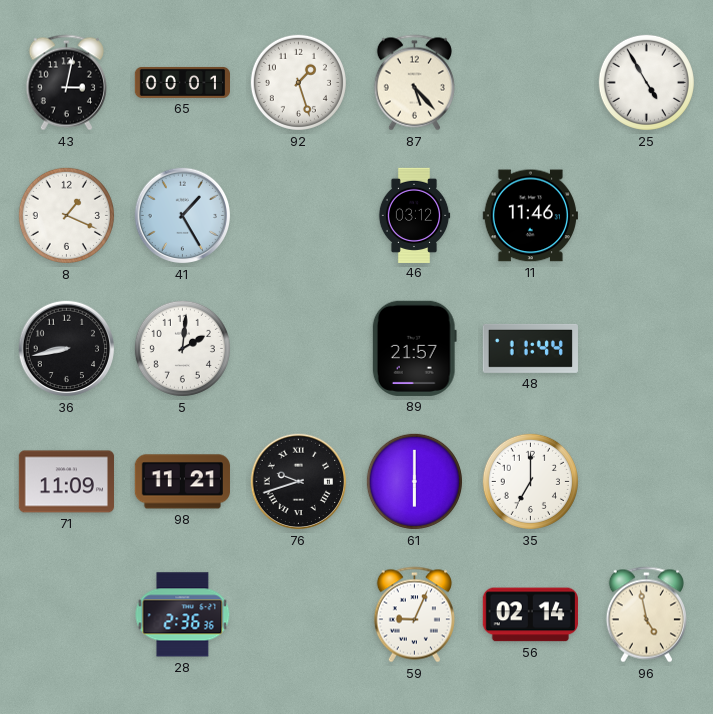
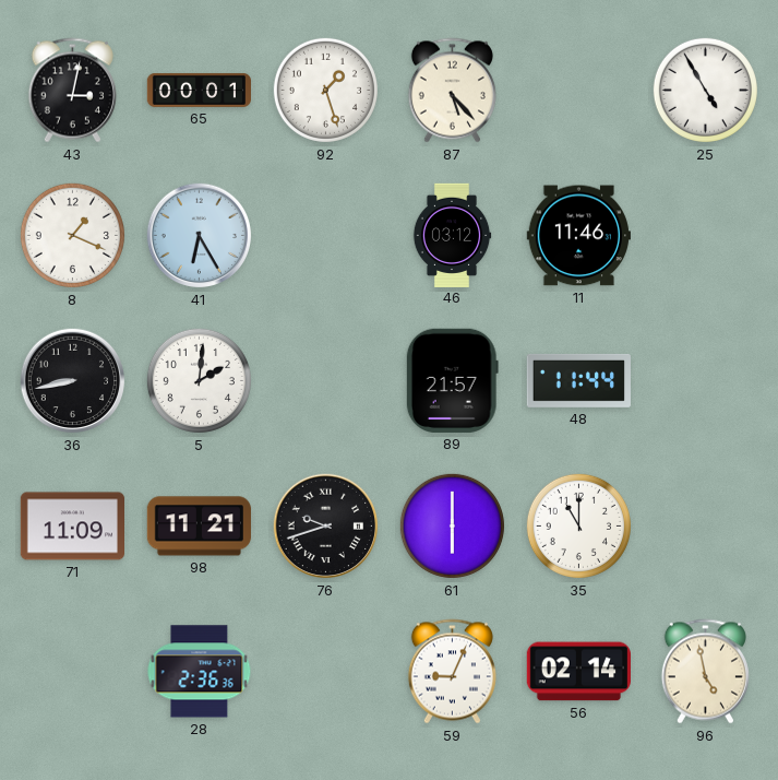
41: 1:25 -> 6:25
35: 7:00 -> 11:00
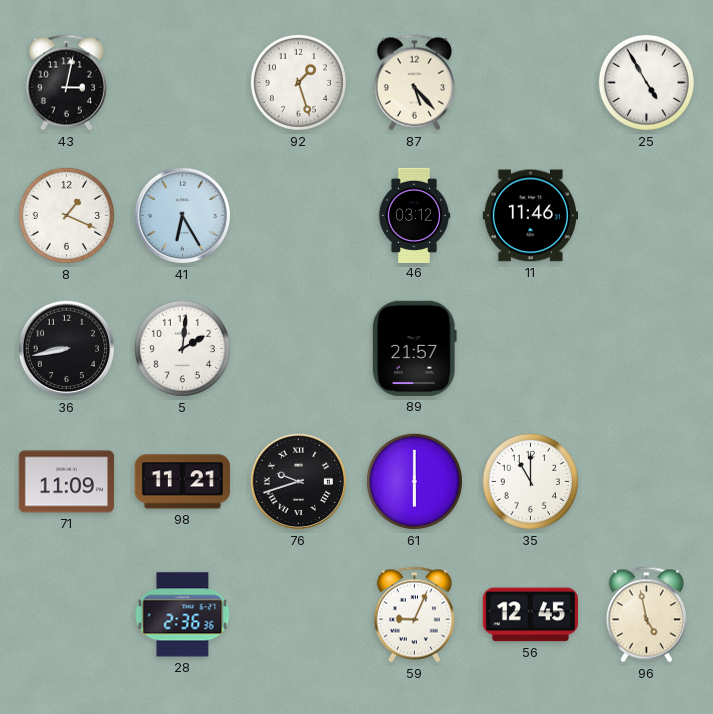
65: 00:01 -> none
48: 11:44 -> none
56: 02:14 -> 12:45
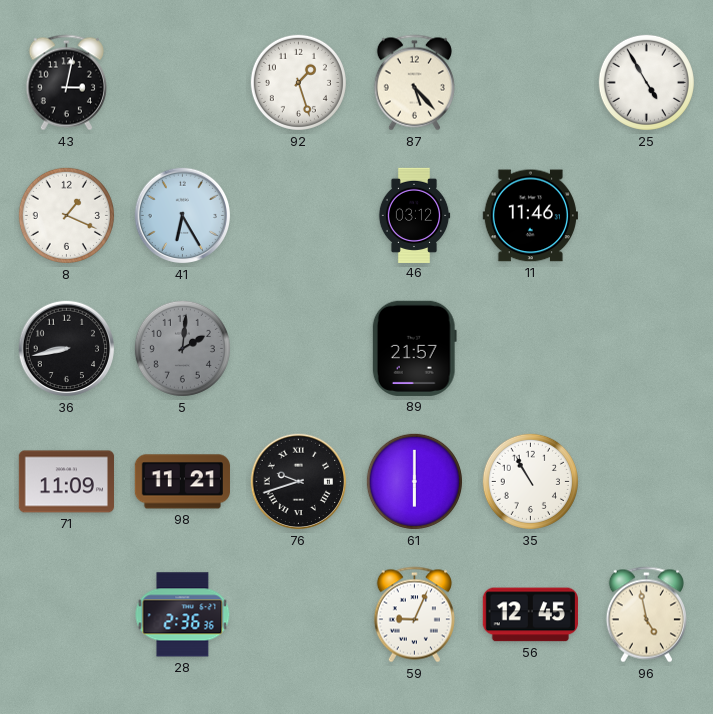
5 dial: white -> grey
35: 11:00 -> 10:55
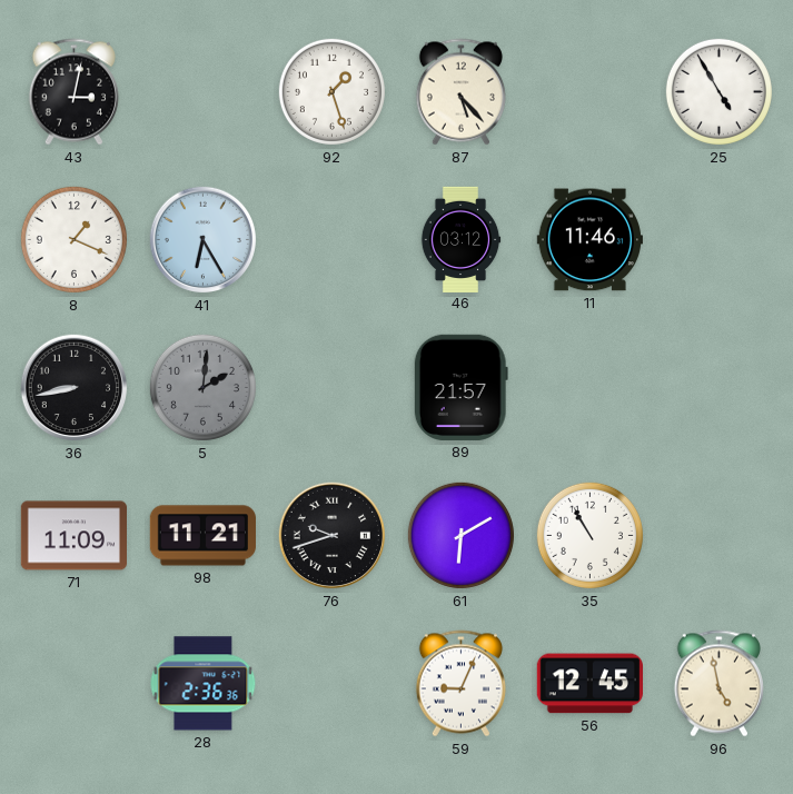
61: 6:00 -> 6:10
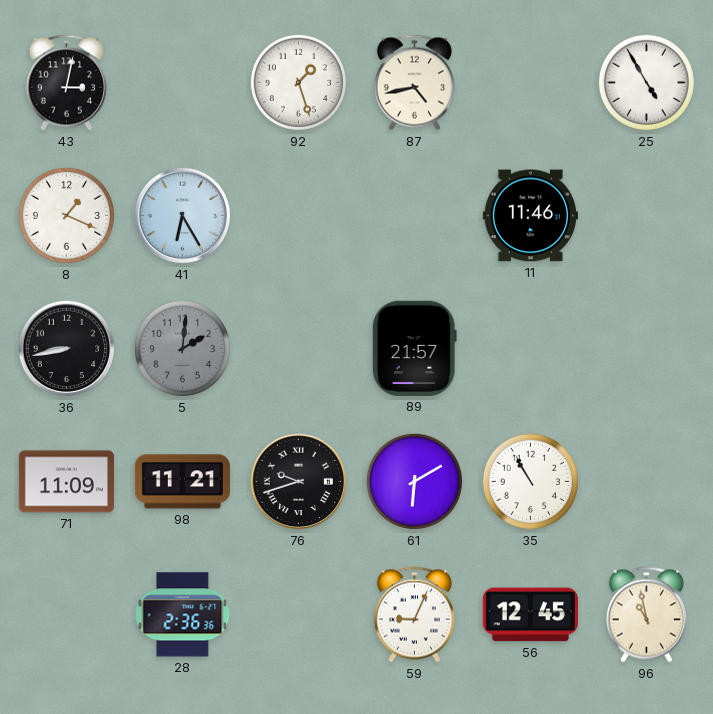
87: 5:23 -> 4:43
46: 03:12 -> none
96: 4:58 -> 10:58
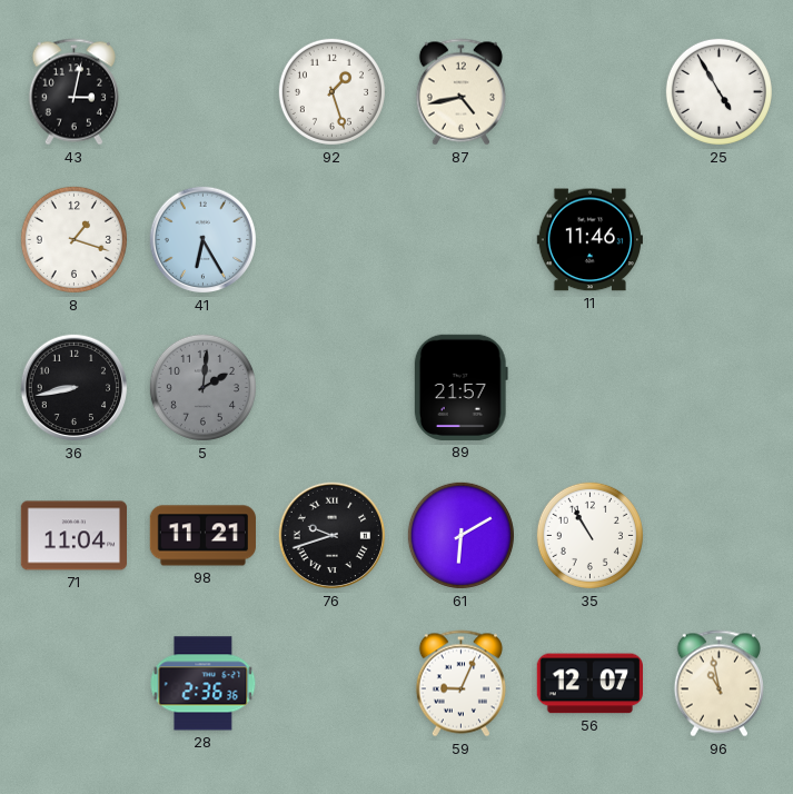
8: 1:19 -> 1:18
71: 11:09 -> 11:04
56: 12:45 -> 12:07
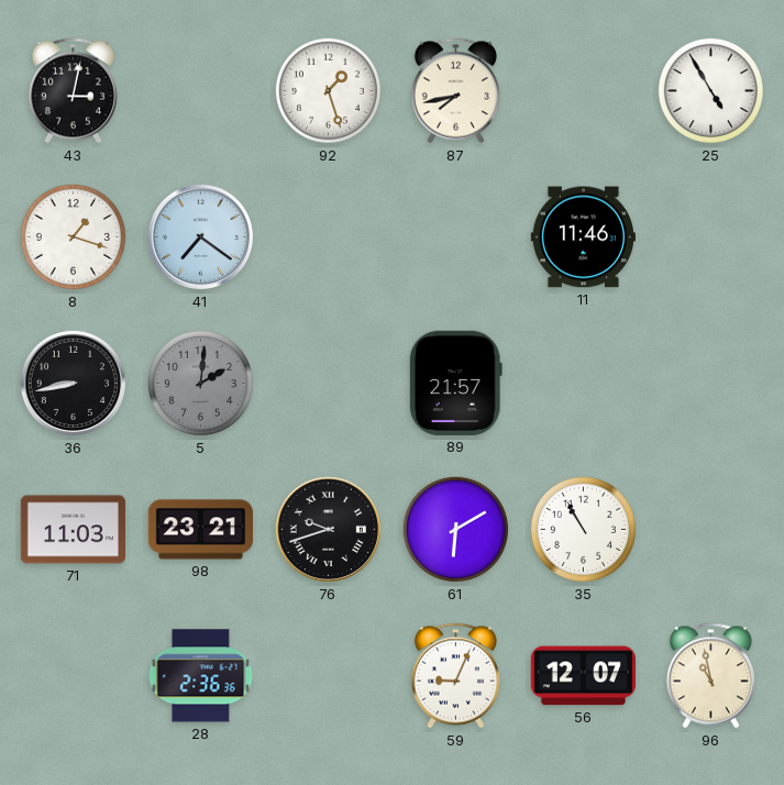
87: 4:43 -> 7:43
41: 6:25 -> 7:21
71: 11:04 -> 11:03
98: 11:21 -> 23:21
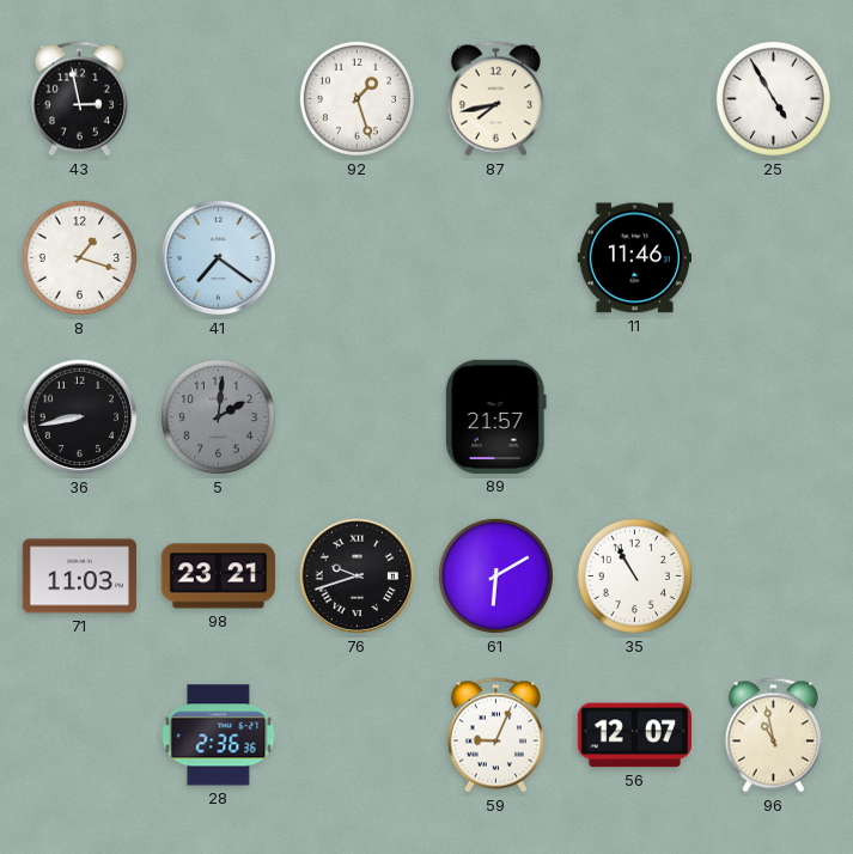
43: 3:02 -> 2:58
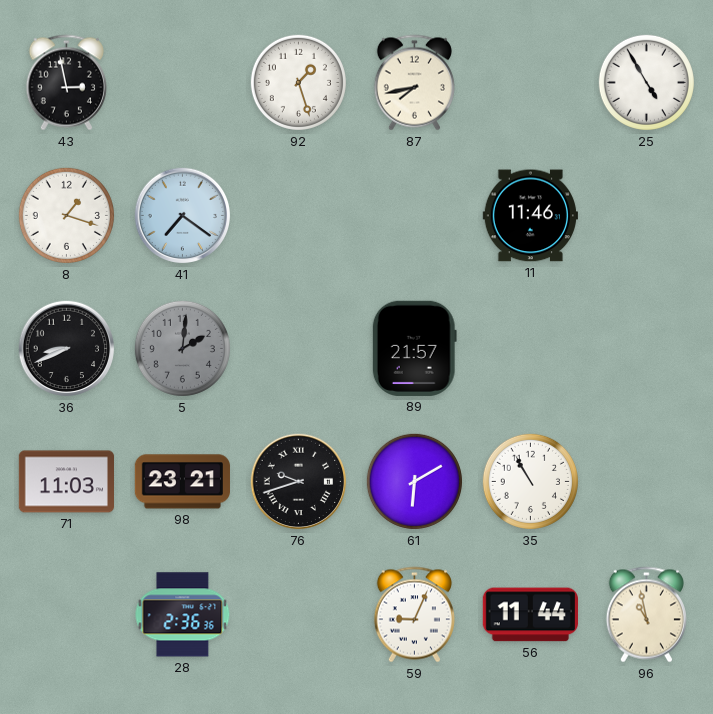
36: 8:43 -> 8:41
56: 12:07 -> 11:44
